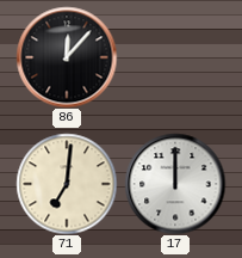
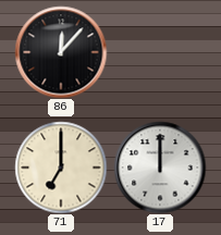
71: 7:01 -> 7:00
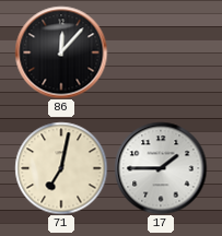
71: 7:00 -> 7:02
17: 12:00 -> 1:45
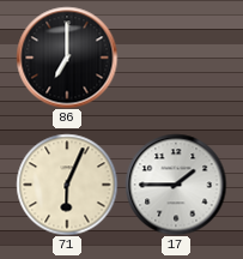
86: 12:07 -> 7:00
71: 7:02 -> 6:04
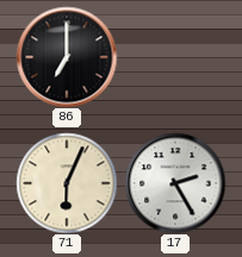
17: 1:45 -> 2:25
